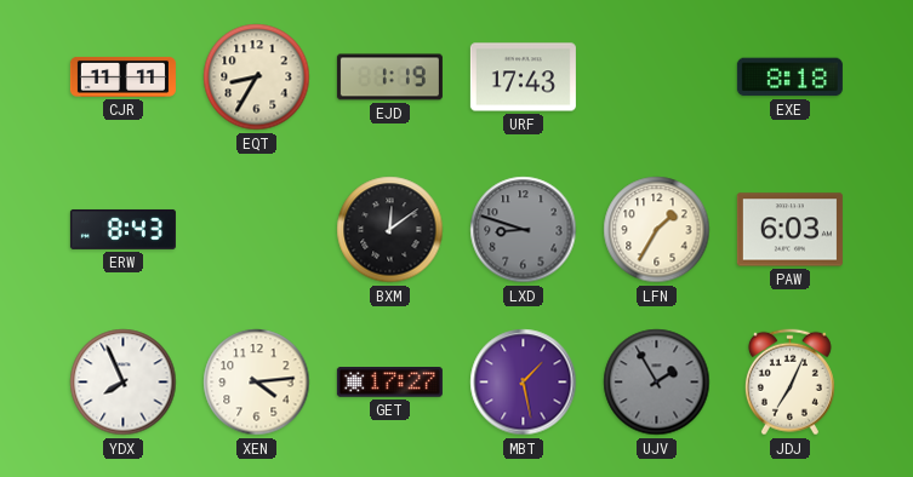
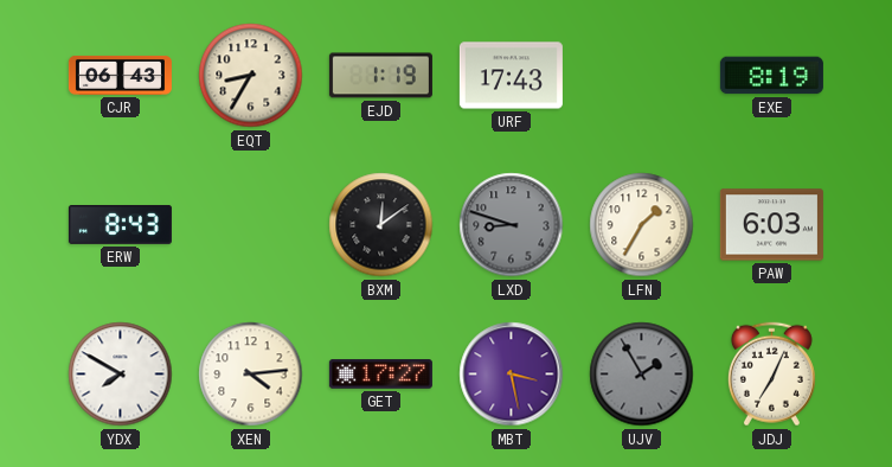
CJR: 11:11 -> 06:43
EXE: 8:18 -> 8:19
YDX: 7:56 -> 7:50
MBT: 1:28 -> 3:28
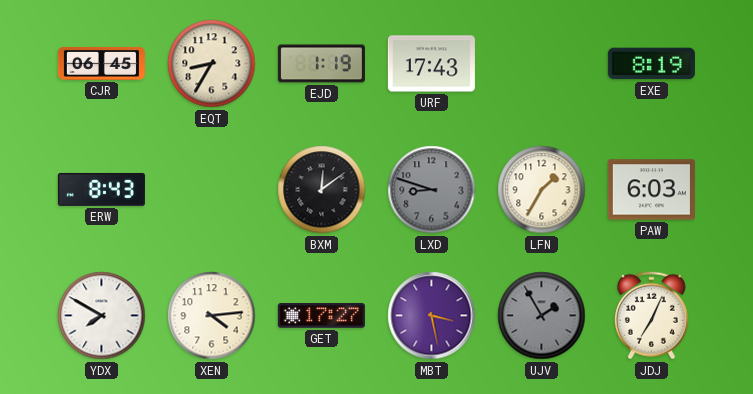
CJR: 06:43 -> 06:45
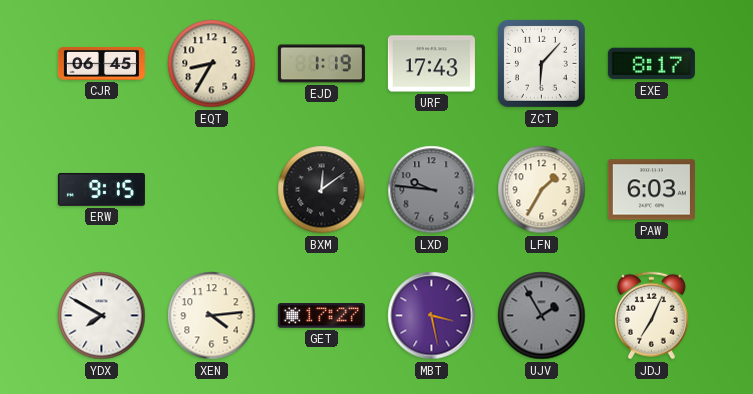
ZCT: none -> 6:07
EXE: 8:19 -> 8:17
ERW: 8:43 -> 9:15
LXD: 8:48 -> 9:46
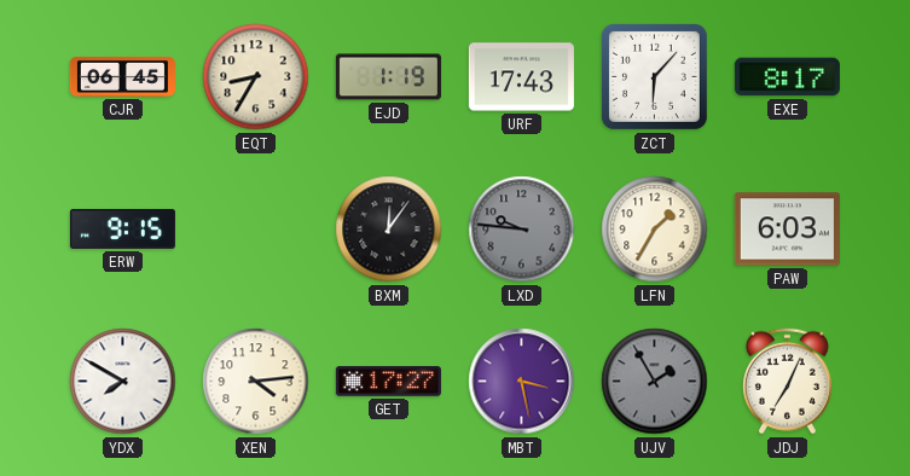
BXM: 12:09 -> 12:06
